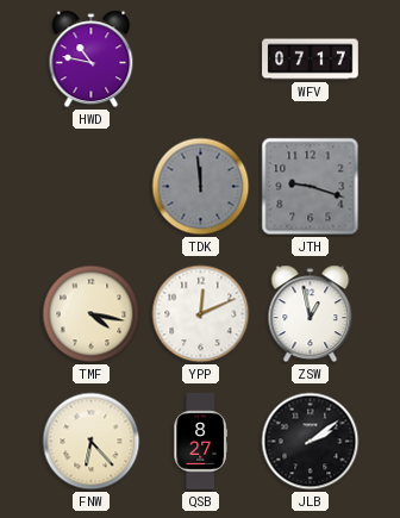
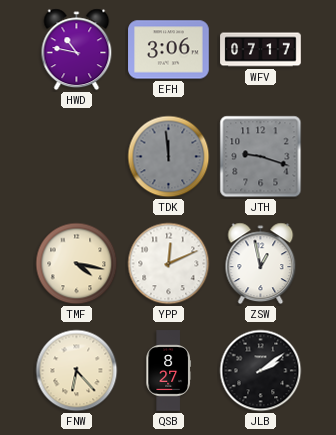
EFH: none -> 3:06
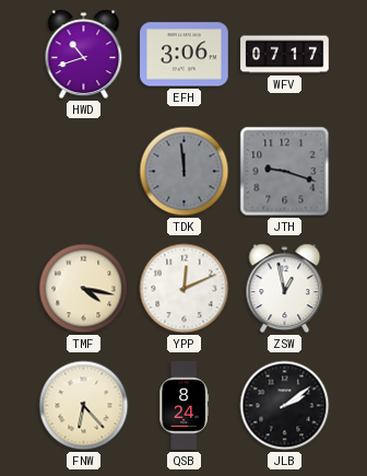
HWD: 10:47 -> 10:42
QSB: 8:27 -> 8:24
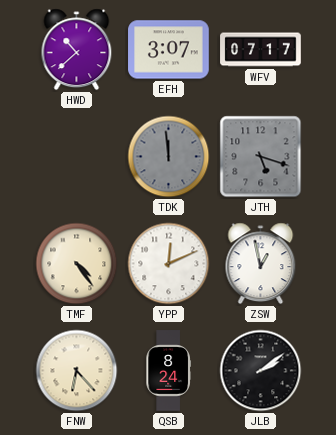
HWD: 10:42 -> 10:38
EFH: 3:06 -> 3:07
JTH: 9:18 -> 5:18
TMF: 4:17 -> 4:24
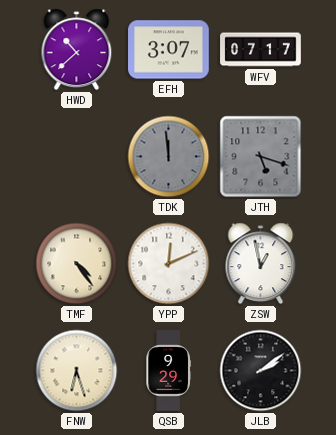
FNW: 6:23 -> 6:27
QSB: 8:24 -> 9:29
